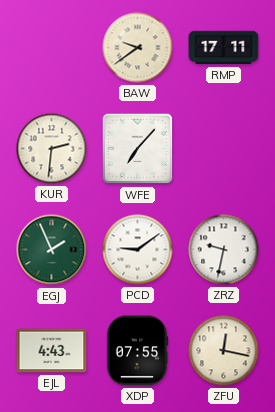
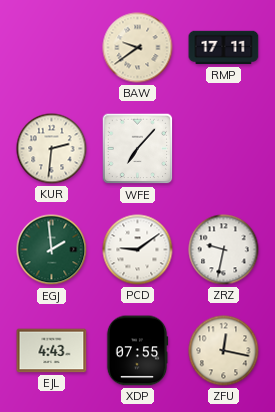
EGJ: 1:56 -> 1:59
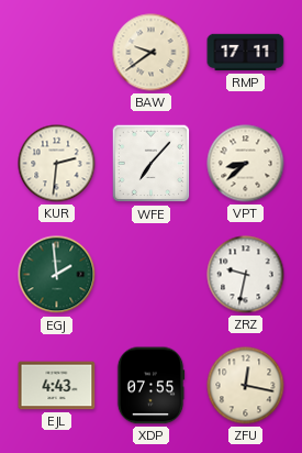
VPT: none -> 8:38
PCD: 9:09 -> none
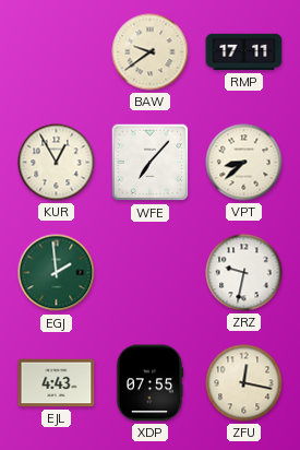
KUR: 2:31 -> 12:55
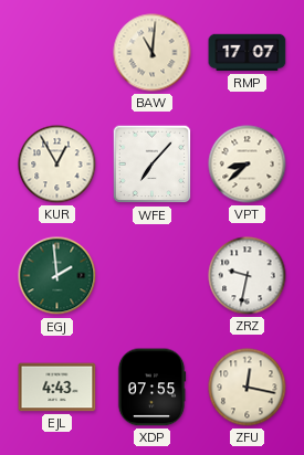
BAW: 9:39 -> 11:01
RMP: 17:11 -> 17:07
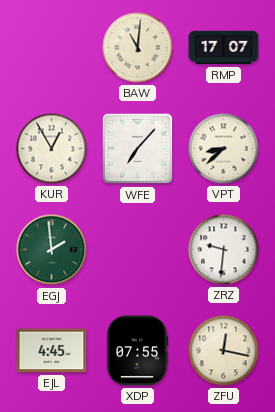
ZRZ: 9:32 -> 9:31
EJL: 4:43 -> 4:45
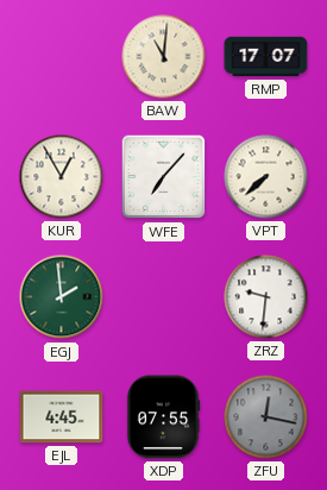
VPT: 8:38 -> 7:38
ZFU dial: cream -> grey
